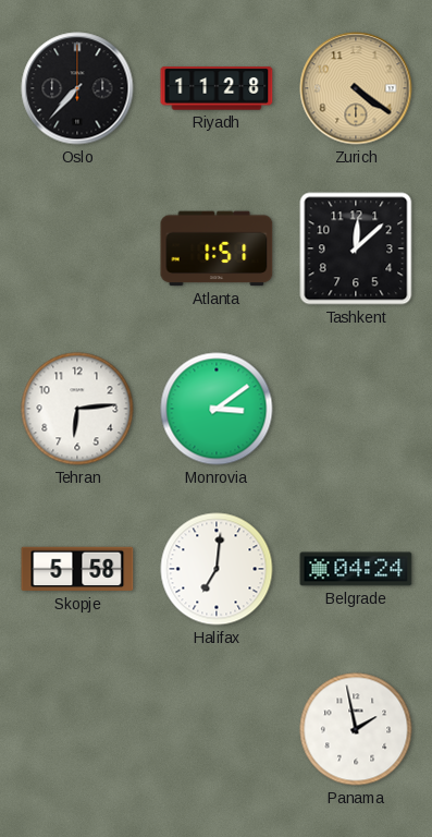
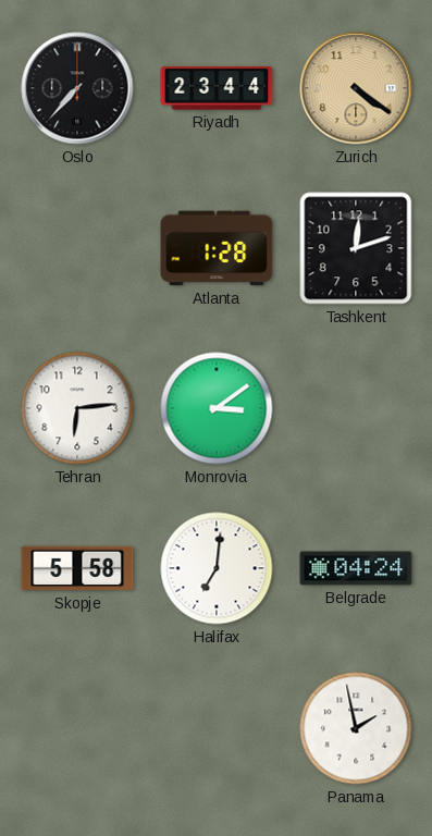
Riyadh: 11:28 -> 23:44
Atlanta: 1:51 -> 1:28
Tashkent: 12:08 -> 12:12
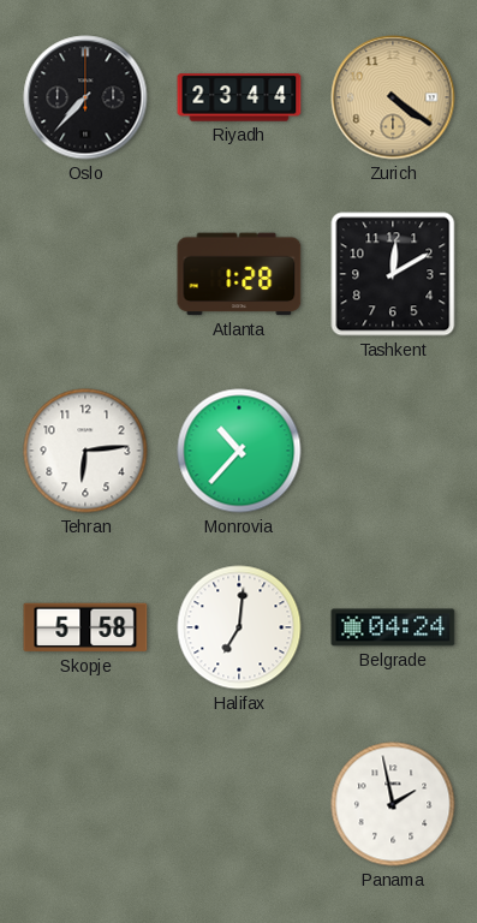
Tashkent: 12:12 -> 12:10
Monrovia: 3:09 -> 10:37
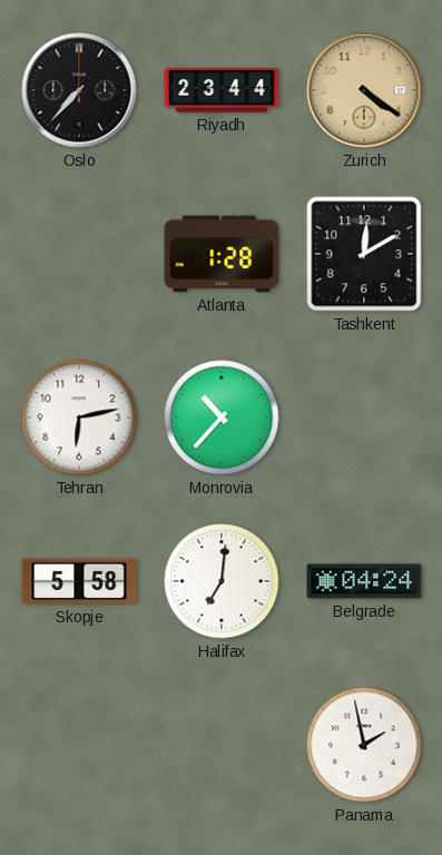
Tehran: 6:14 -> 6:13
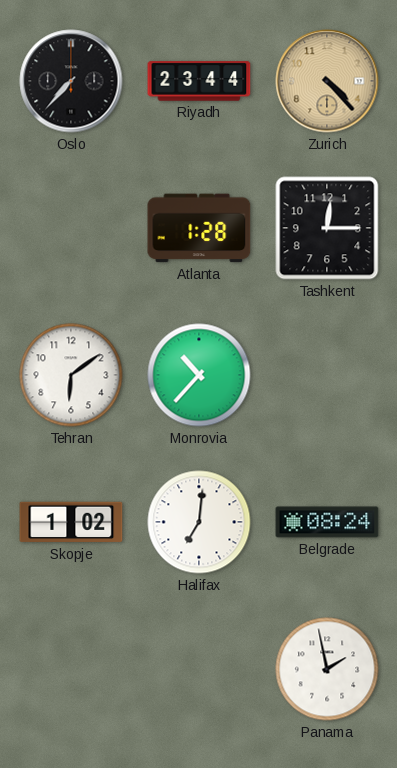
Zurich: 4:21 -> 4:23
Tashkent: 12:10 -> 12:15
Tehran: 6:13 -> 6:09
Skopje: 5:58 -> 1:02
Belgrade: 04:24 -> 08:24
